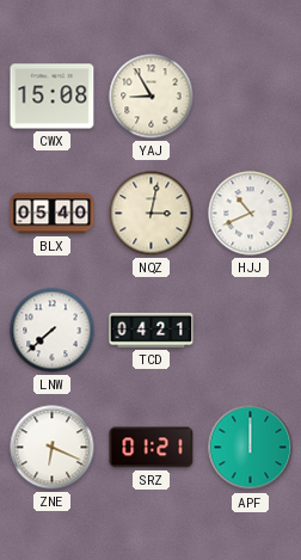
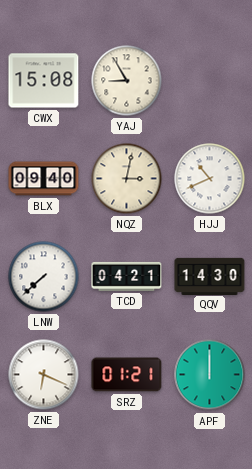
BLX: 05:40 -> 09:40
QQV: none -> 14:30
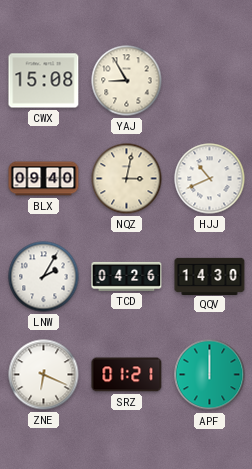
LNW: 7:38 -> 2:05
TCD: 04:21 -> 04:26
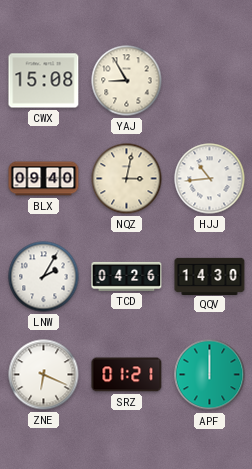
HJJ: 10:41 -> 10:44
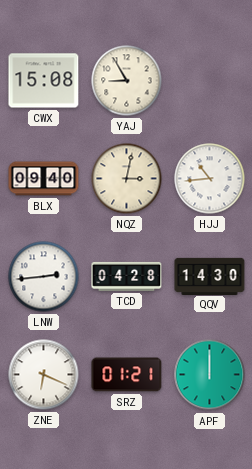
LNW: 2:05 -> 2:44
TCD: 04:26 -> 04:28
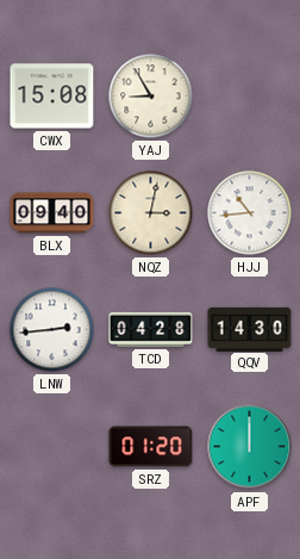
ZNE: 6:19 -> none
SRZ: 01:21 -> 01:20
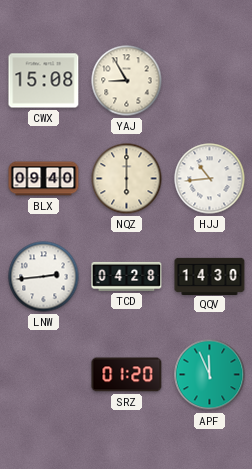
NQZ: 3:02 -> 6:00
APF: 12:00 -> 11:56
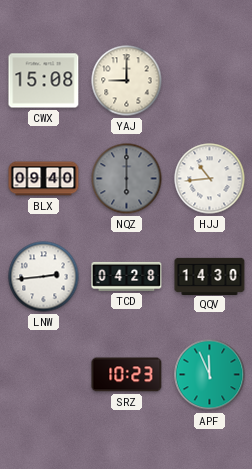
YAJ: 8:55 -> 9:00
NQZ dial: cream -> grey
SRZ: 01:20 -> 10:23
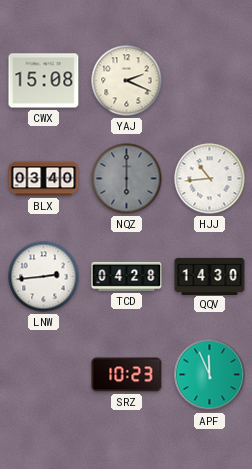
YAJ: 9:00 -> 2:19
BLX: 09:40 -> 03:40
